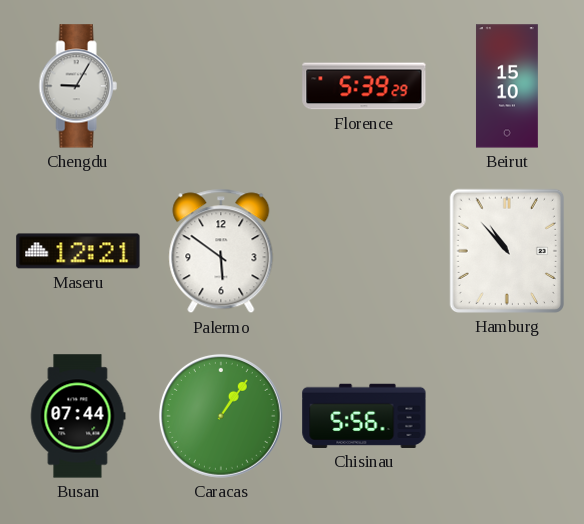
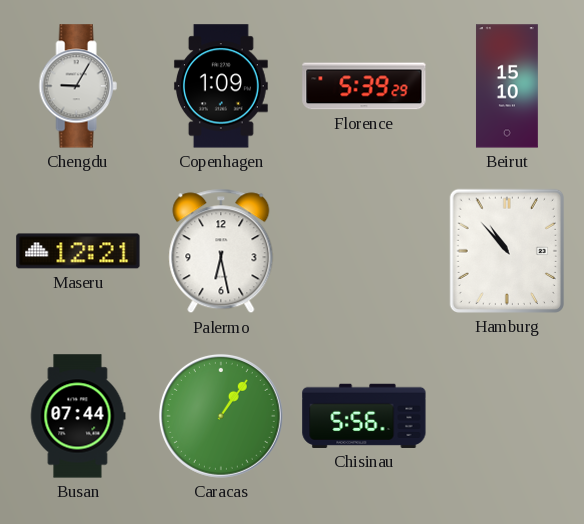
Copenhagen: none -> 1:09
Palermo: 5:51 -> 6:28
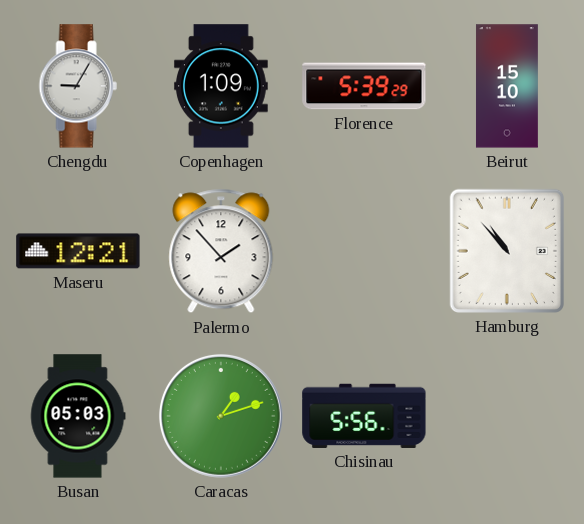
Palermo: 6:28 -> 1:53
Busan: 07:44 -> 05:03
Caracas: 1:06 -> 1:12
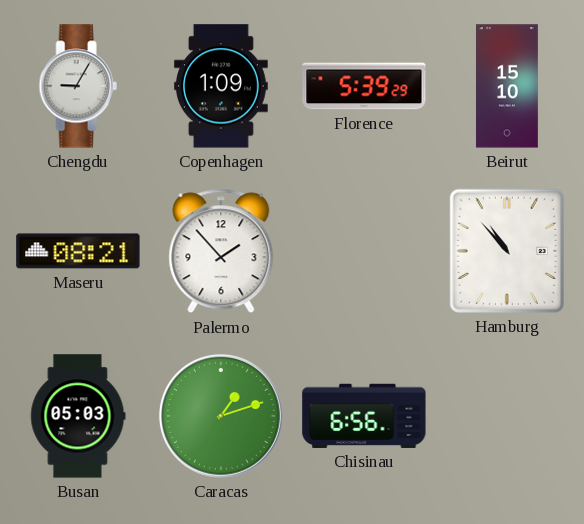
Maseru: 12:21 -> 08:21
Chisinau: 5:56 -> 6:56
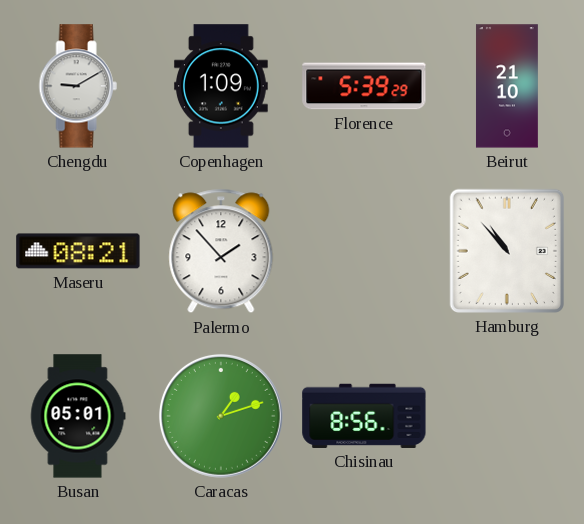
Chengdu: 9:05 -> 9:10
Beirut: 15:10 -> 21:10
Busan: 05:03 -> 05:01
Chisinau: 6:56 -> 8:56
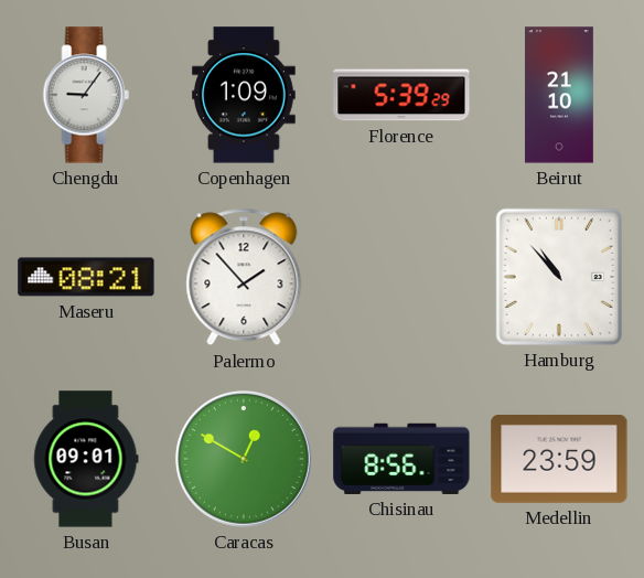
Chengdu: 9:10 -> 9:06
Busan: 05:01 -> 09:01
Caracas: 1:12 -> 12:50
Medellin: none -> 23:59
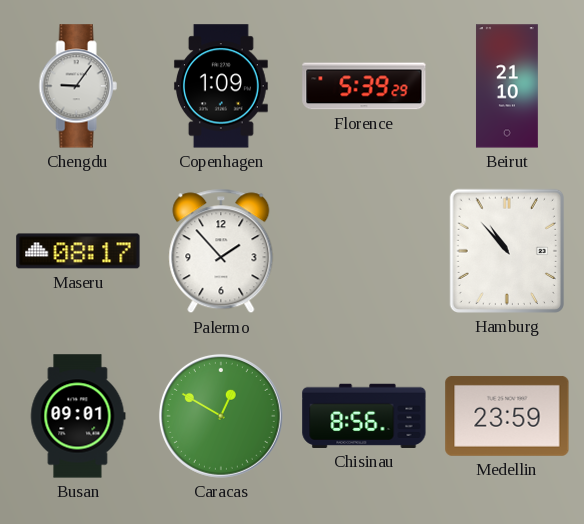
Maseru: 08:21 -> 08:17
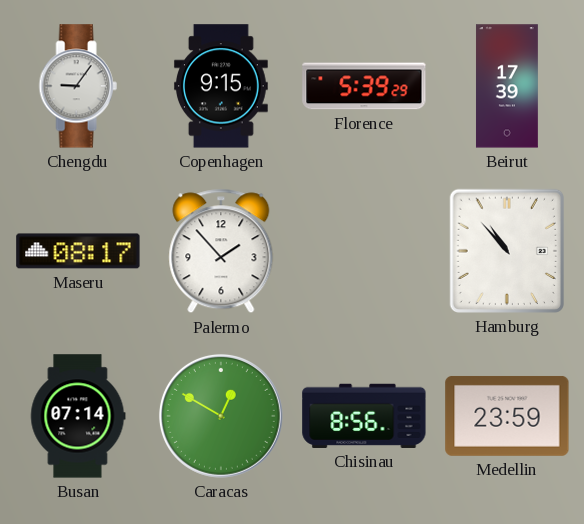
Copenhagen: 1:09 -> 9:15
Beirut: 21:10 -> 17:39
Busan: 09:01 -> 07:14
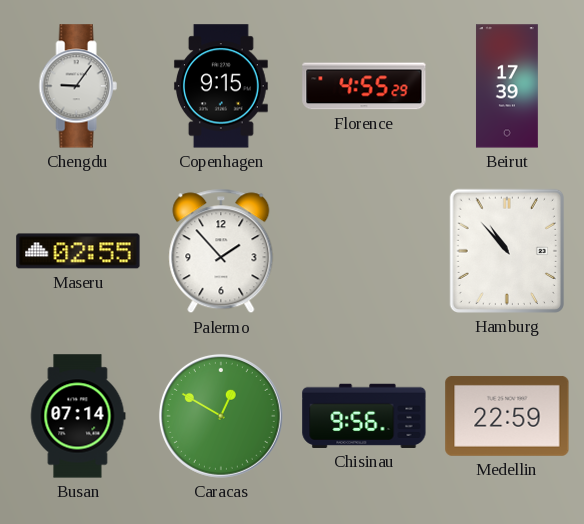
Florence: 5:39 -> 4:55
Maseru: 08:17 -> 02:55
Chisinau: 8:56 -> 9:56
Medellin: 23:59 -> 22:59
